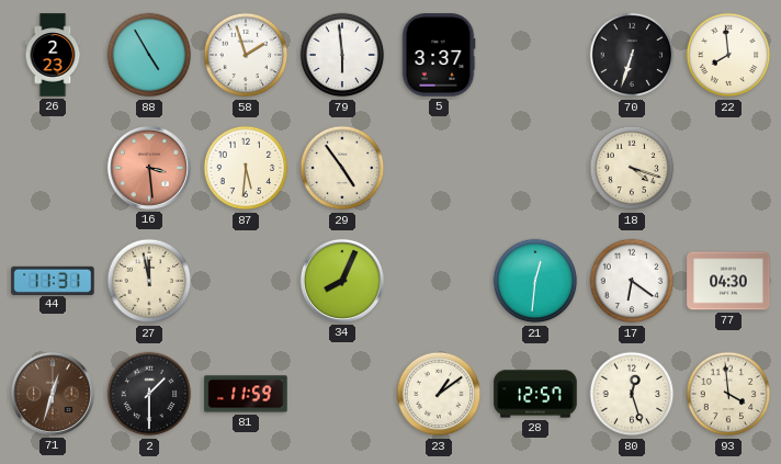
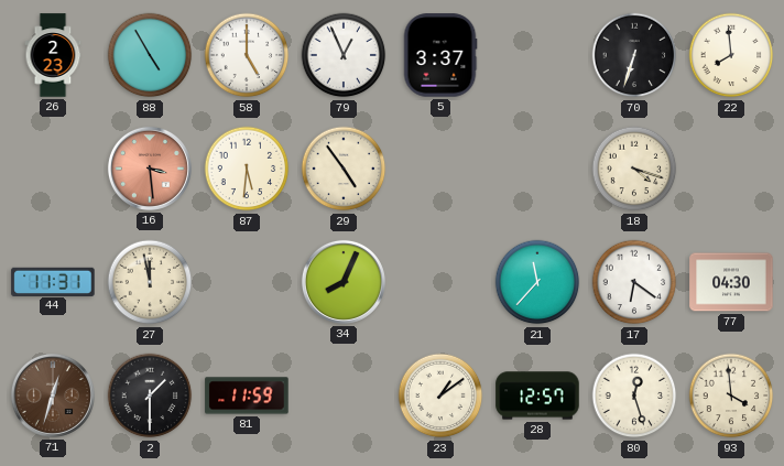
58: 1:57 -> 5:00
79: 5:59 -> 12:56
21: 12:31 -> 11:37
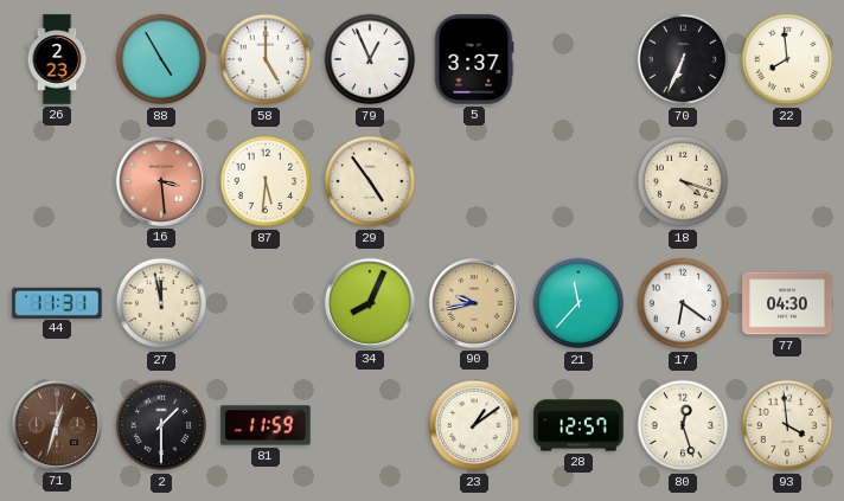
70: 6:33 -> 6:34
90: none -> 9:43
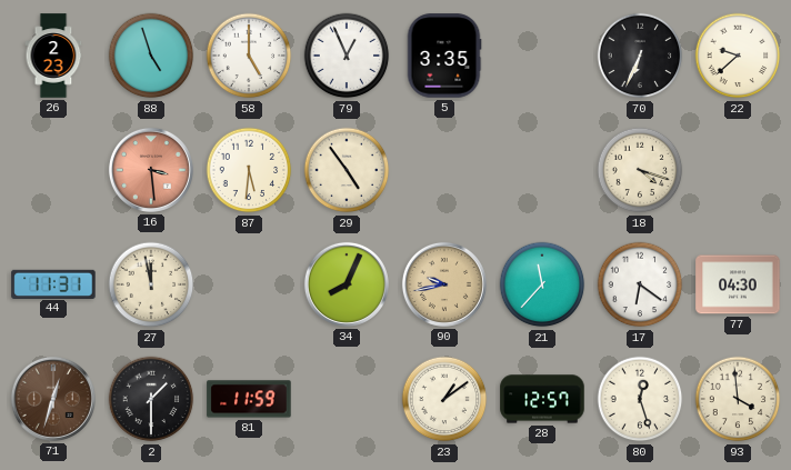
88: 4:55 -> 4:57
5: 3:37 -> 3:35
22: 7:59 -> 9:38
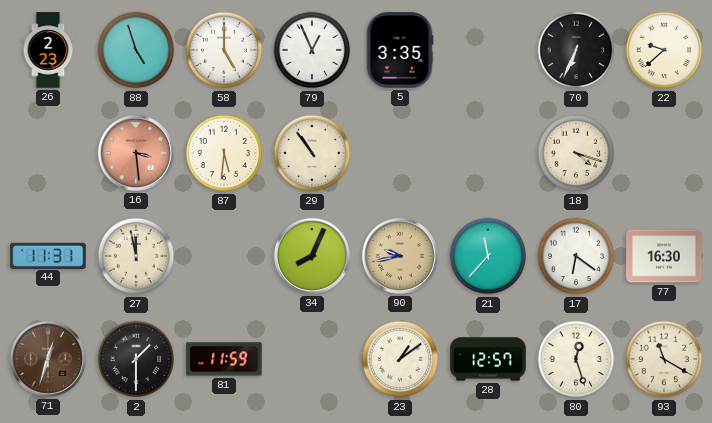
29: 4:54 -> 10:54
77: 04:30 -> 16:30
93: 3:59 -> 11:20
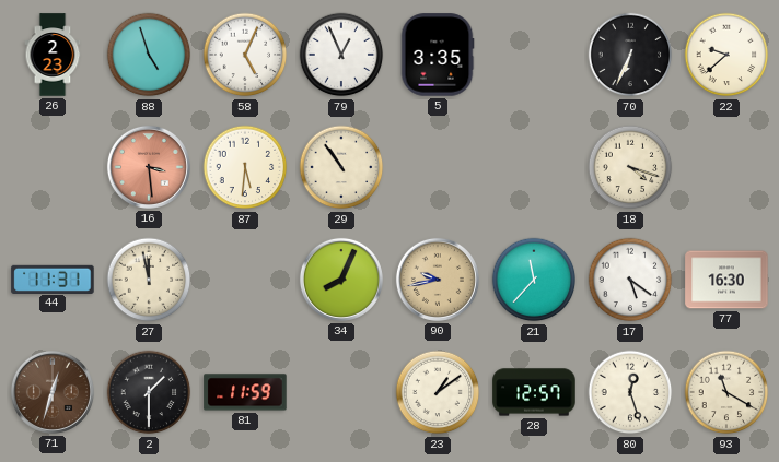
58: 5:00 -> 5:04
17: 6:21 -> 5:21
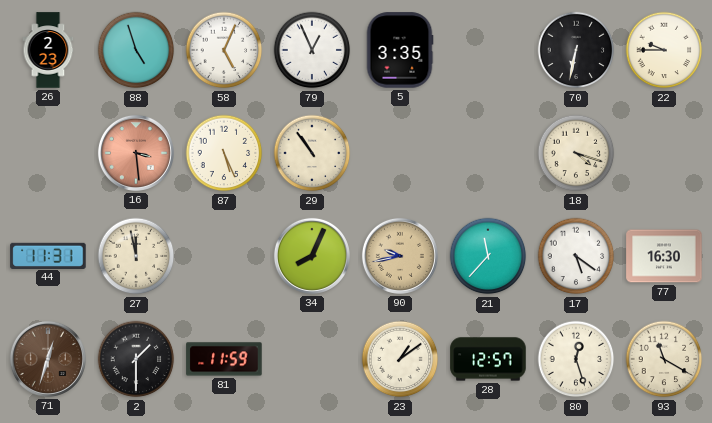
70: 6:34 -> 6:32
22: 9:38 -> 9:45
87: 5:31 -> 5:26
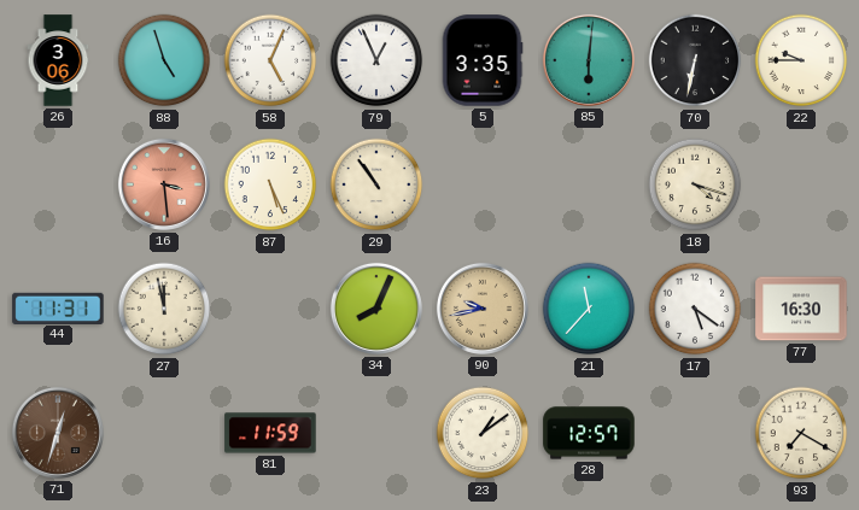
26: 2:23 -> 3:06
85: none -> 6:01
2: 1:30 -> none
80: 12:27 -> none
93: 11:20 -> 7:20
